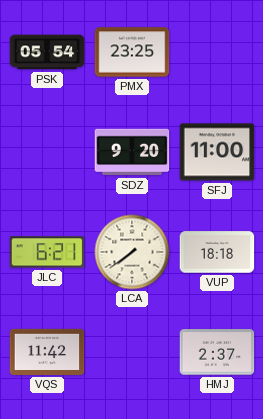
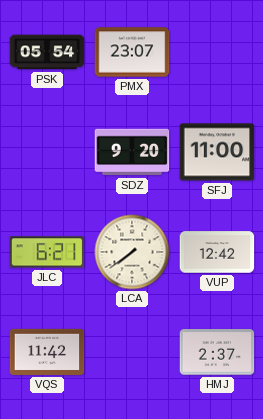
PMX: 23:25 -> 23:07
VUP: 18:18 -> 12:42
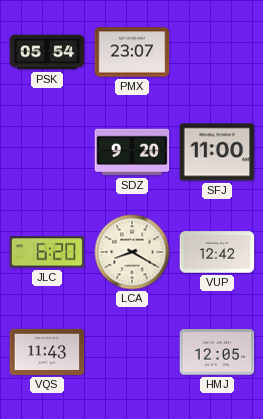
JLC: 6:21 -> 6:20
LCA: 7:39 -> 8:20
VQS: 11:42 -> 11:43
HMJ: 2:37 -> 12:05
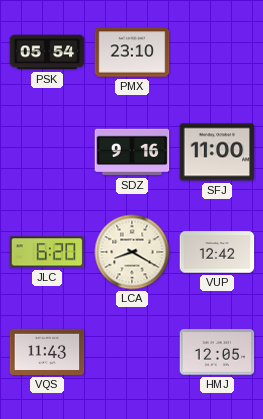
PMX: 23:07 -> 23:10
SDZ: 9:20 -> 9:16
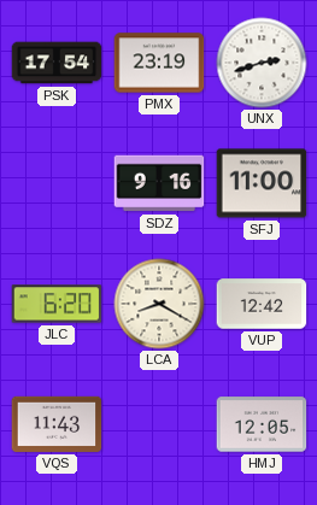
PSK: 05:54 -> 17:54
PMX: 23:10 -> 23:19
UNX: none -> 2:42
